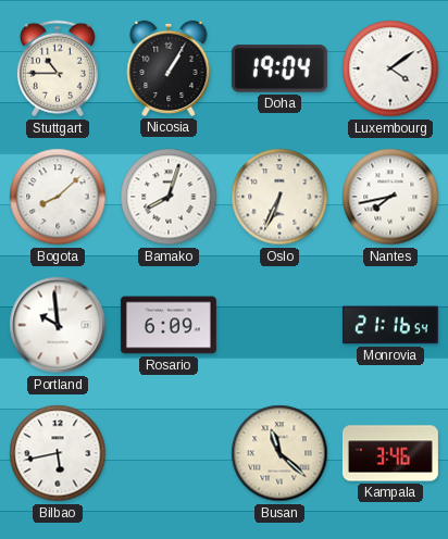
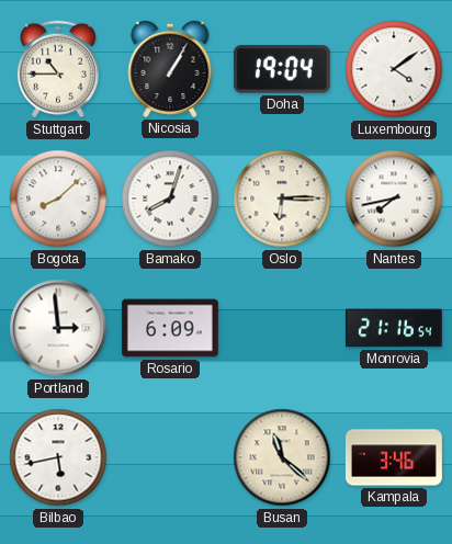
Oslo: 6:34 -> 6:15
Portland: 9:59 -> 2:59
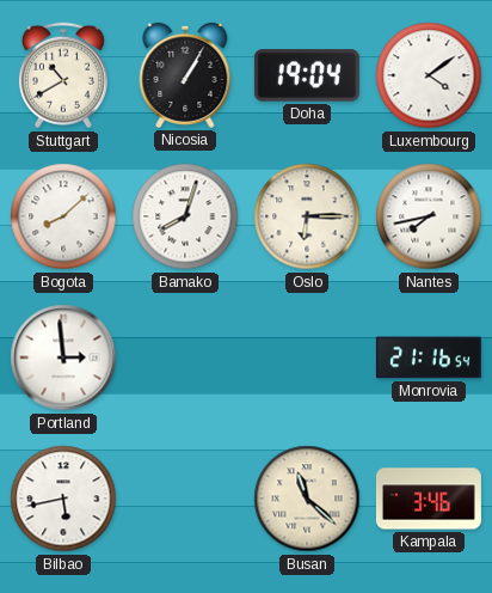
Stuttgart: 10:45 -> 10:40
Rosario: 6:09 -> none
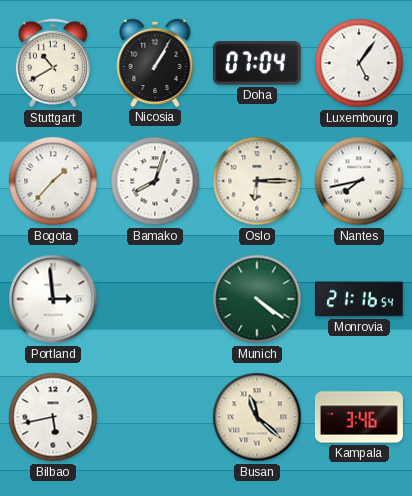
Doha: 19:04 -> 07:04
Luxembourg: 4:09 -> 5:06
Bogota: 8:08 -> 1:37
Munich: none -> 4:21
